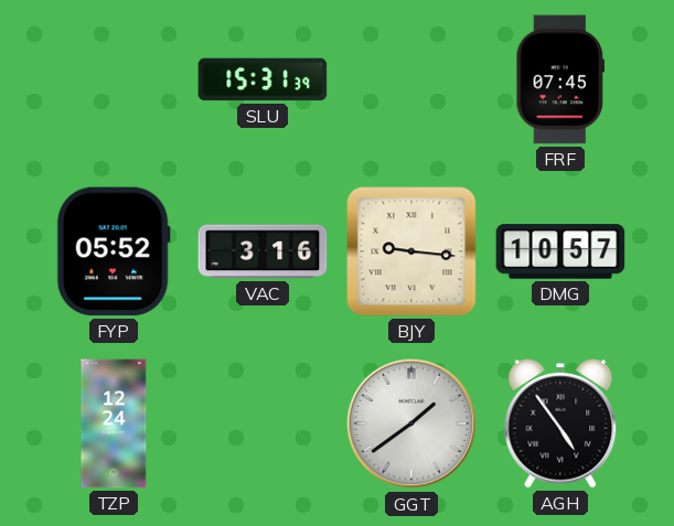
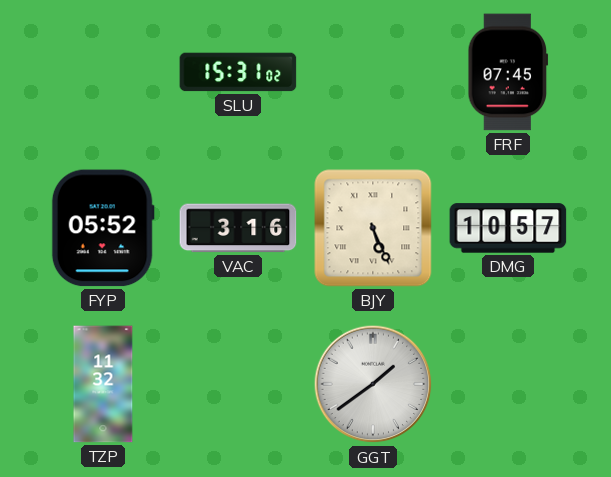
SLU: 15:31:39 -> 15:31:02
BJY: 9:16 -> 5:26
TZP: 12:24 -> 11:32
AGH: 4:54 -> none
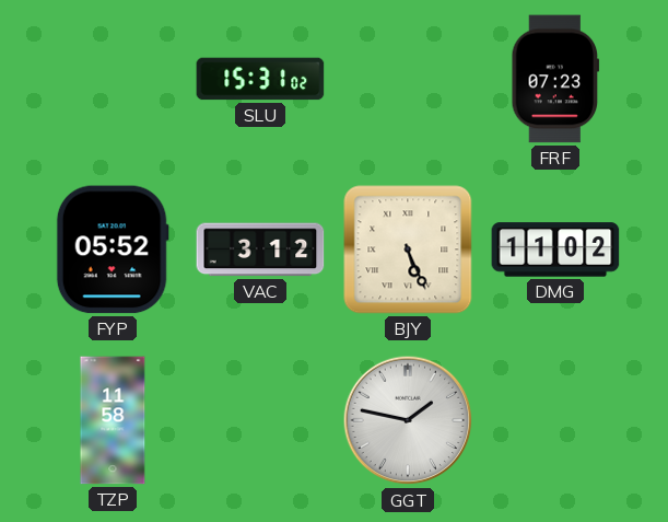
FRF: 07:45 -> 07:23
VAC: 3:16 -> 3:12
DMG: 10:57 -> 11:02
TZP: 11:32 -> 11:58
GGT: 1:39 -> 1:47
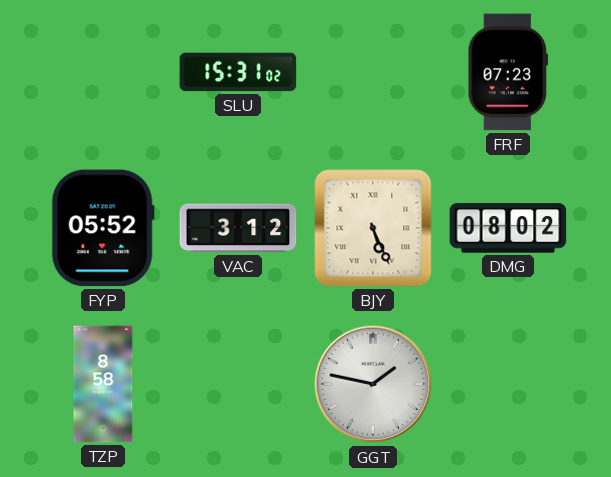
DMG: 11:02 -> 08:02
TZP: 11:58 -> 8:58
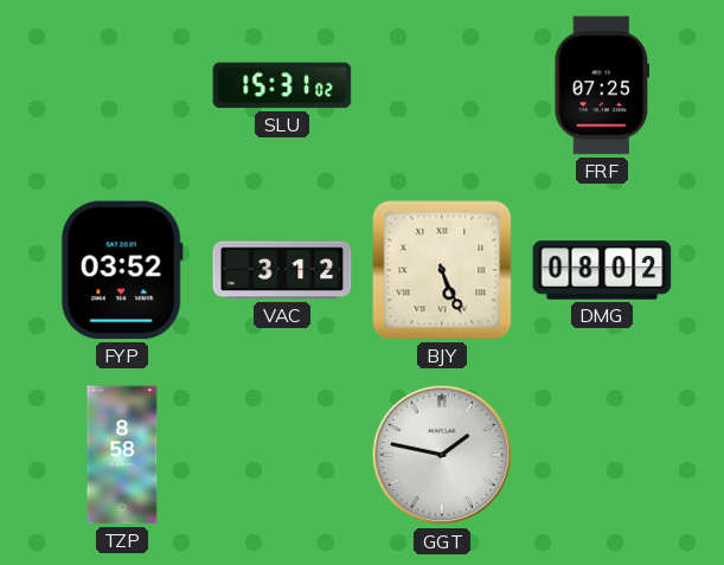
FRF: 07:23 -> 07:25
FYP: 05:52 -> 03:52
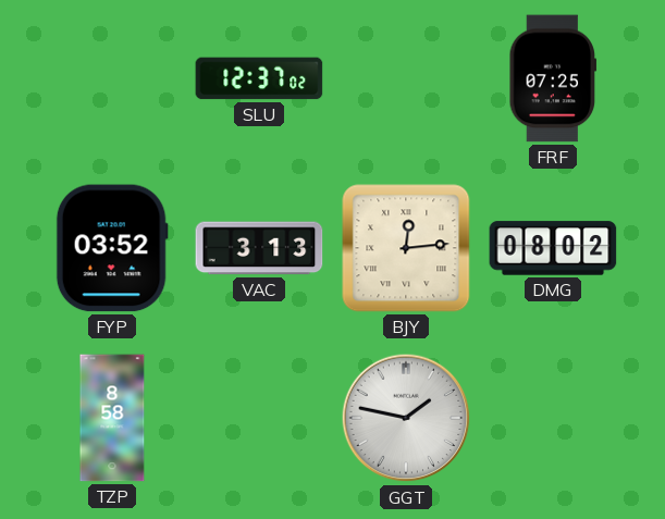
SLU: 15:31 -> 12:37
VAC: 3:12 -> 3:13
BJY: 5:26 -> 12:14
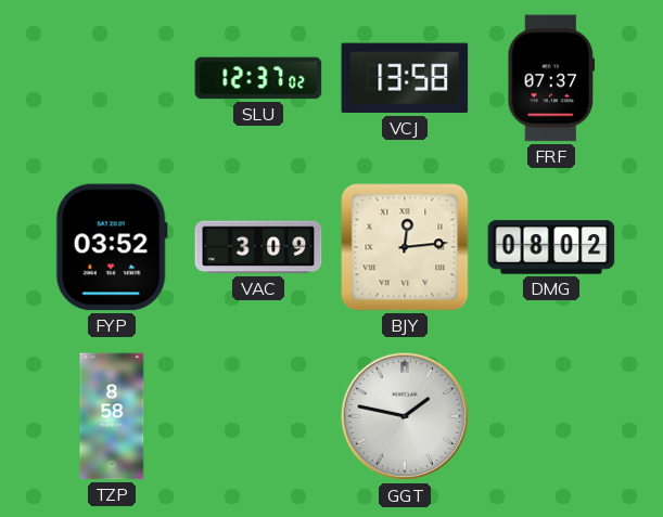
VCJ: none -> 13:58
FRF: 07:25 -> 07:37
VAC: 3:13 -> 3:09
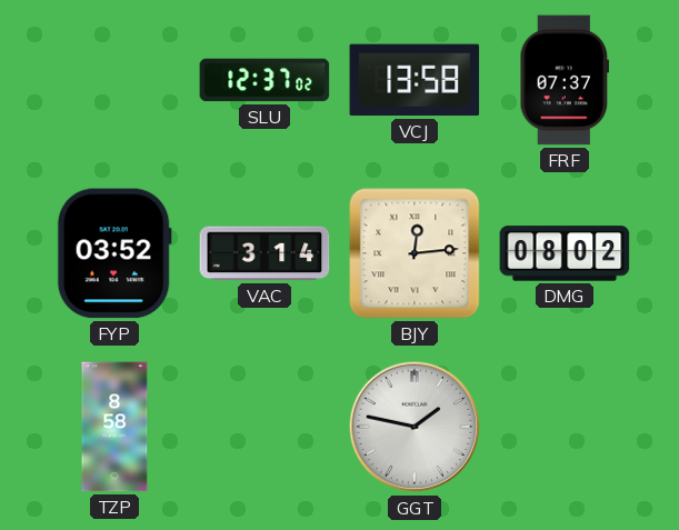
VAC: 3:09 -> 3:14
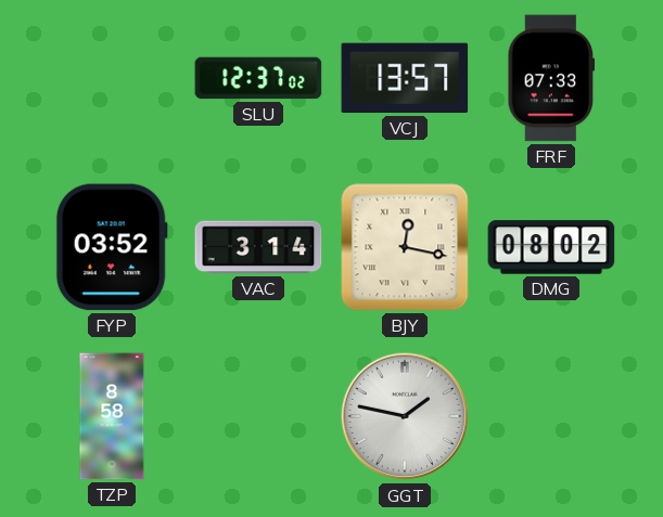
VCJ: 13:58 -> 13:57
FRF: 07:37 -> 07:33
BJY: 12:14 -> 12:17
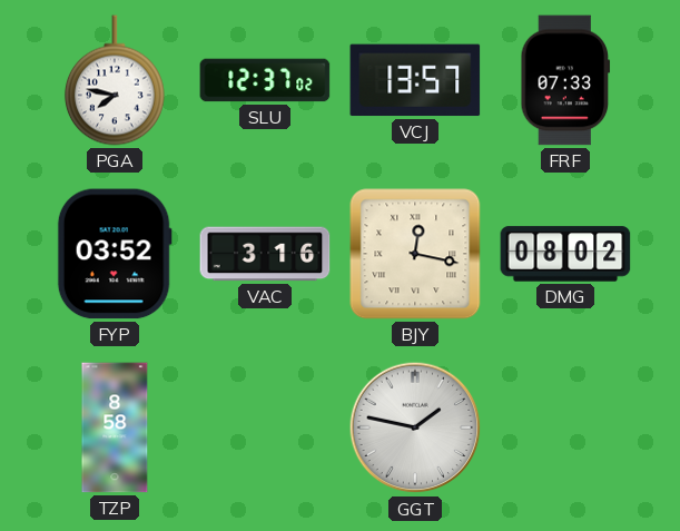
PGA: none -> 7:47
VAC: 3:14 -> 3:16
